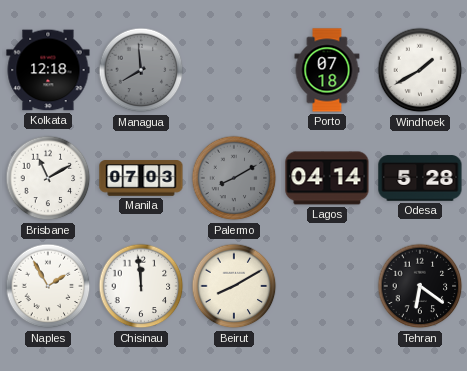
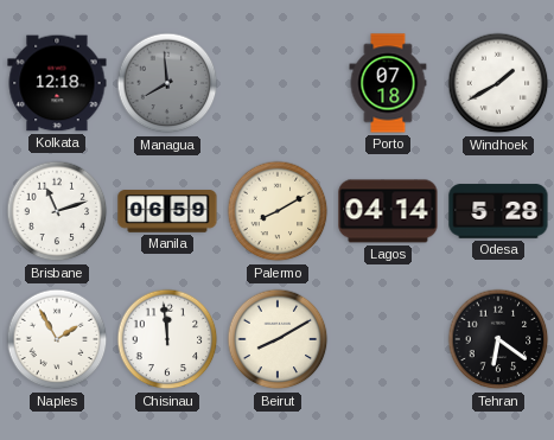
Brisbane: 11:10 -> 11:12
Manila: 07:03 -> 06:59
Palermo dial: grey -> cream
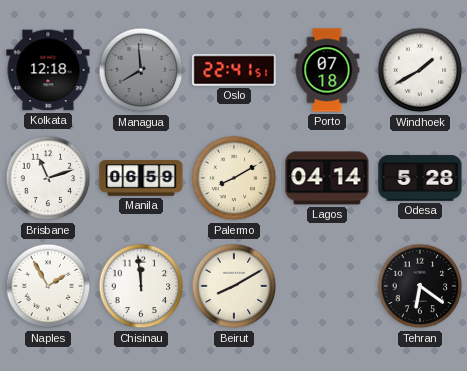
Oslo: none -> 22:41
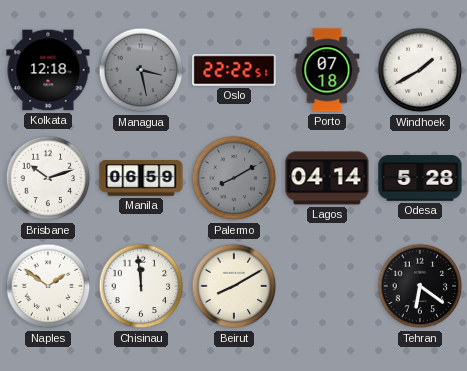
Managua: 7:59 -> 3:28
Oslo: 22:41 -> 22:22
Brisbane: 11:12 -> 10:12
Palermo dial: cream -> grey
Naples: 1:55 -> 1:51
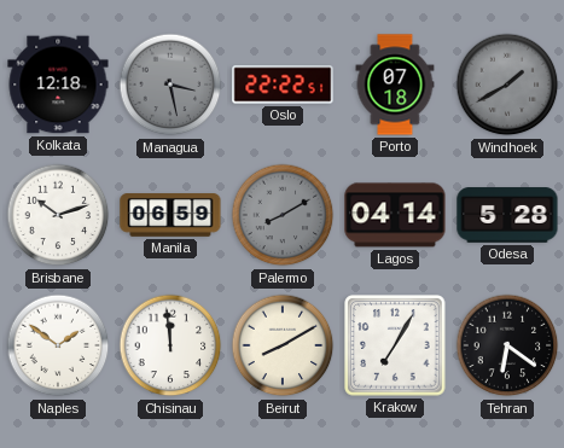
Windhoek dial: white -> grey
Krakow: none -> 7:05
